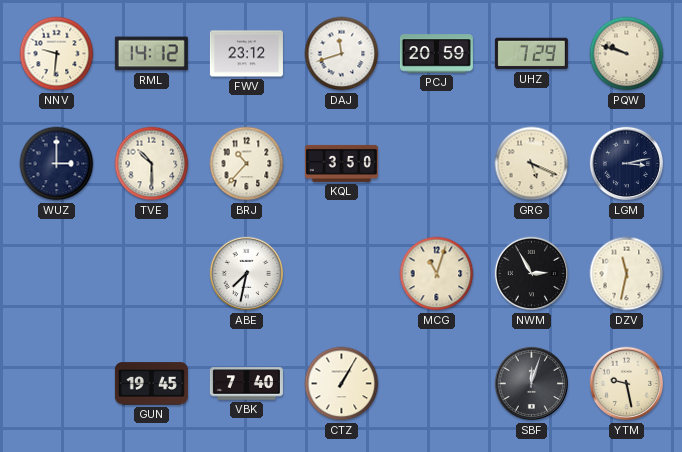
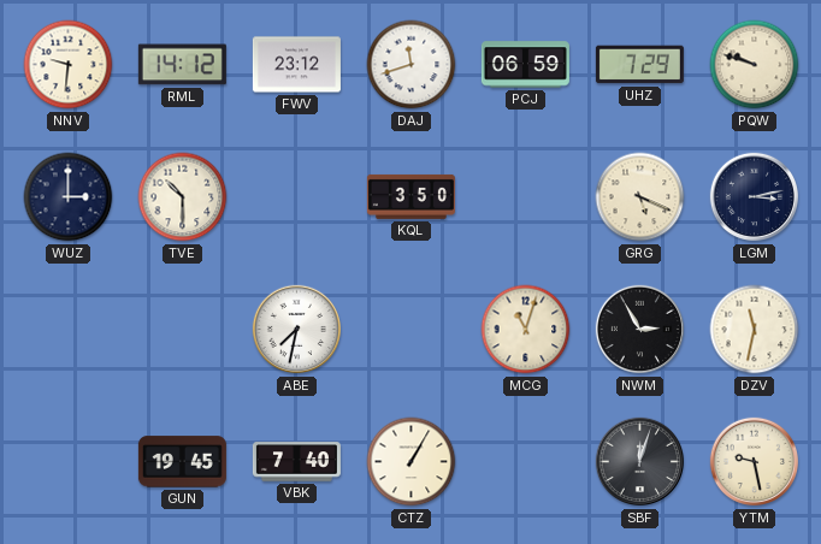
PCJ: 20:59 -> 06:59
BRJ: 10:37 -> none
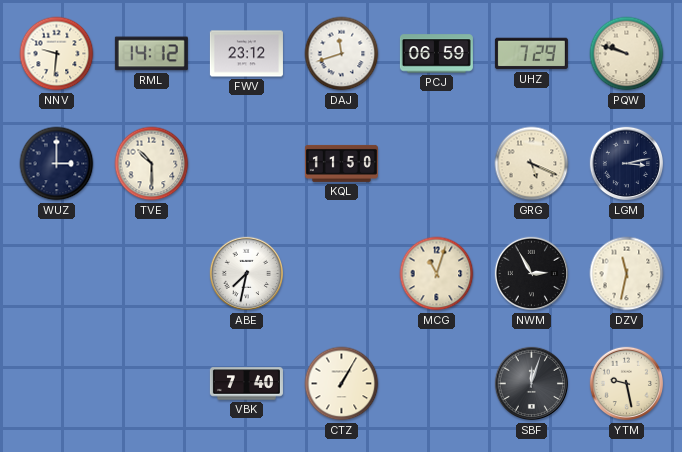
KQL: 3:50 -> 11:50
GUN: 19:45 -> none
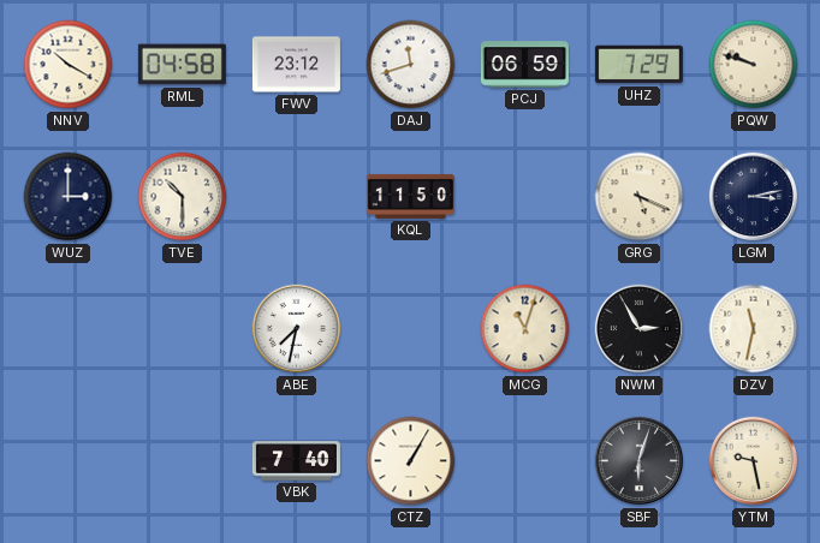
NNV: 9:31 -> 10:20
RML: 14:12 -> 04:58
SBF: 12:03 -> 6:03
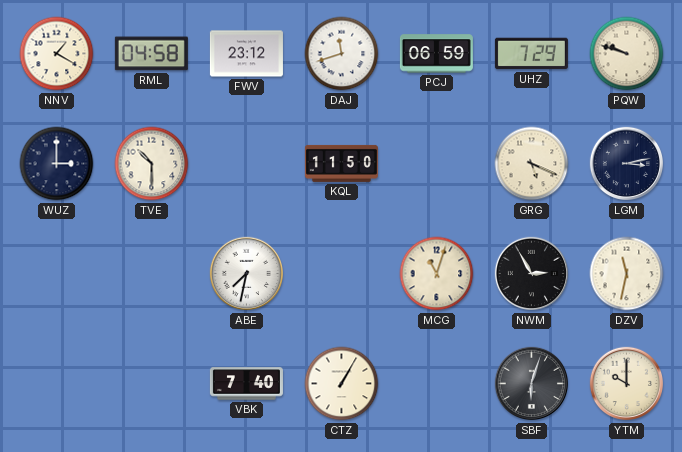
NNV: 10:20 -> 1:20
YTM: 9:28 -> 10:00
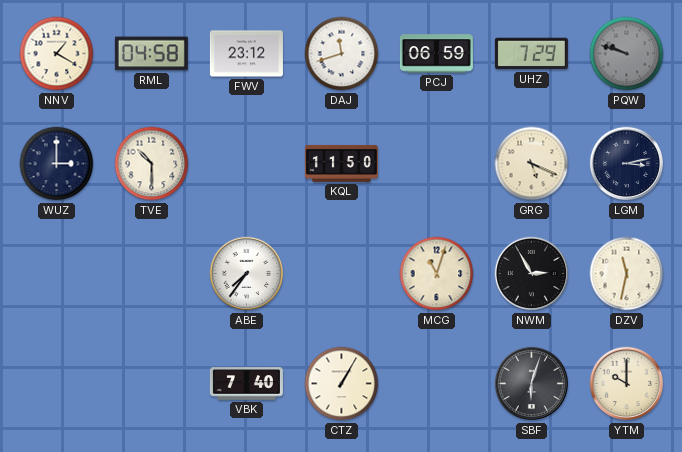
PQW dial: cream -> grey
ABE: 7:32 -> 7:36
